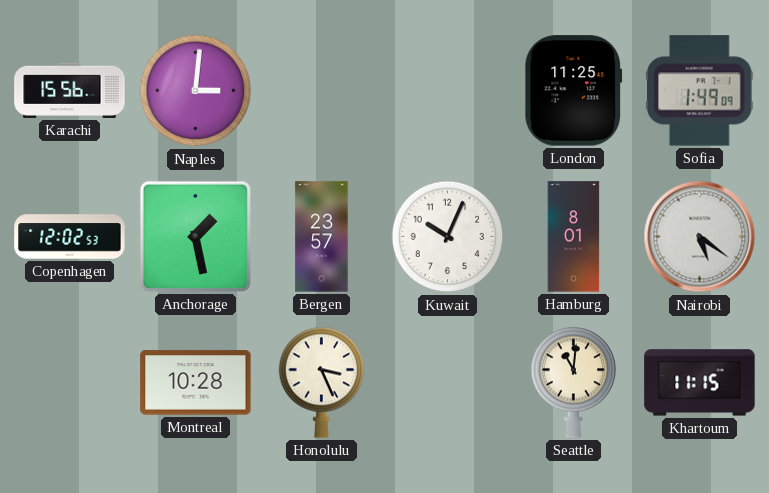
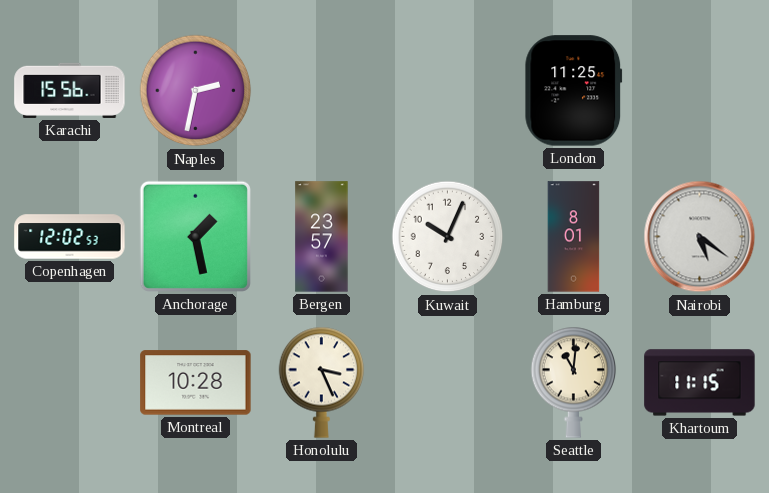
Naples: 3:01 -> 2:32
Sofia: 1:49 -> none
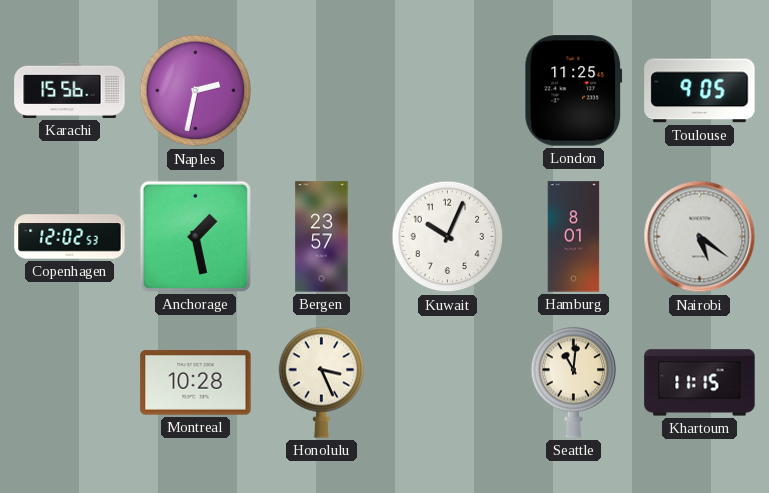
Toulouse: none -> 9:05
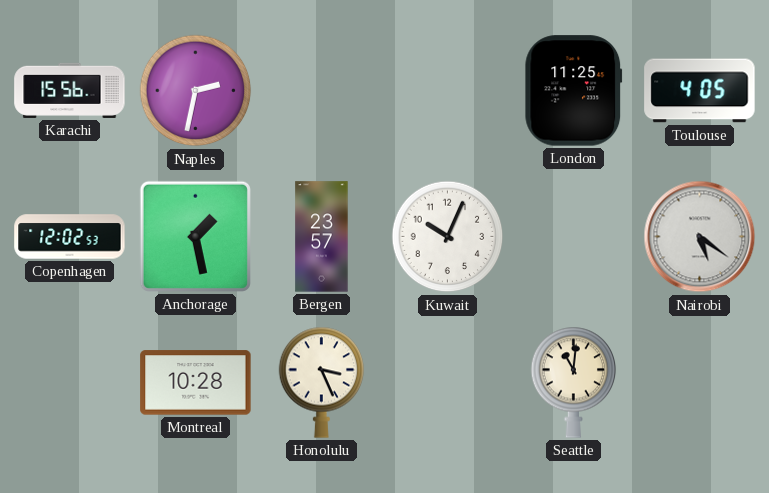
Toulouse: 9:05 -> 4:05
Hamburg: 8:01 -> none
Khartoum: 11:15 -> none
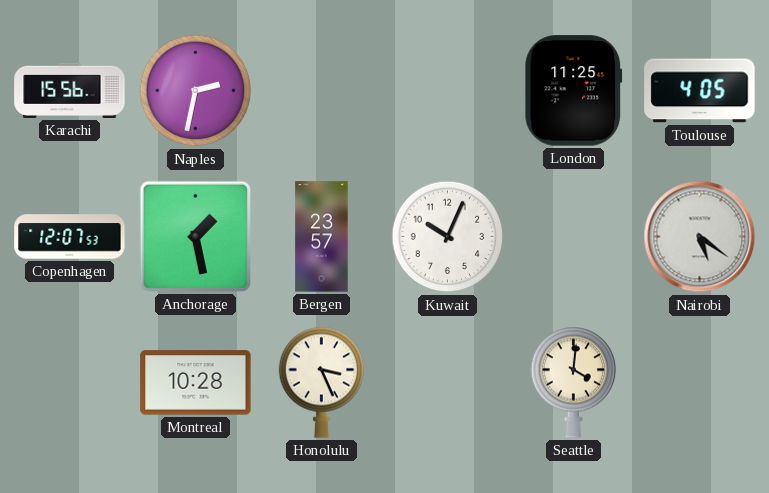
Copenhagen: 12:02 -> 12:07
Seattle: 11:01 -> 4:01
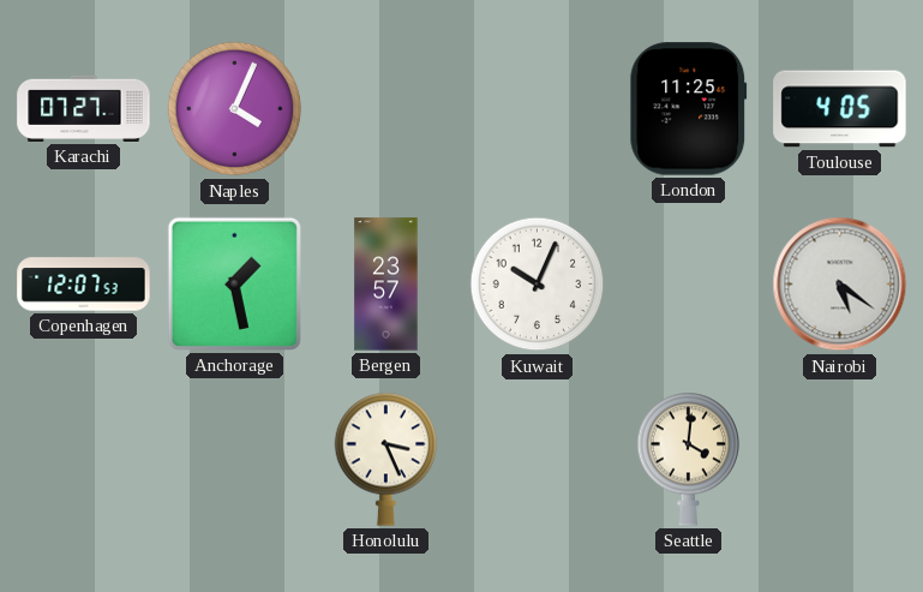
Karachi: 15:56 -> 07:27
Naples: 2:32 -> 4:04
Montreal: 10:28 -> none
